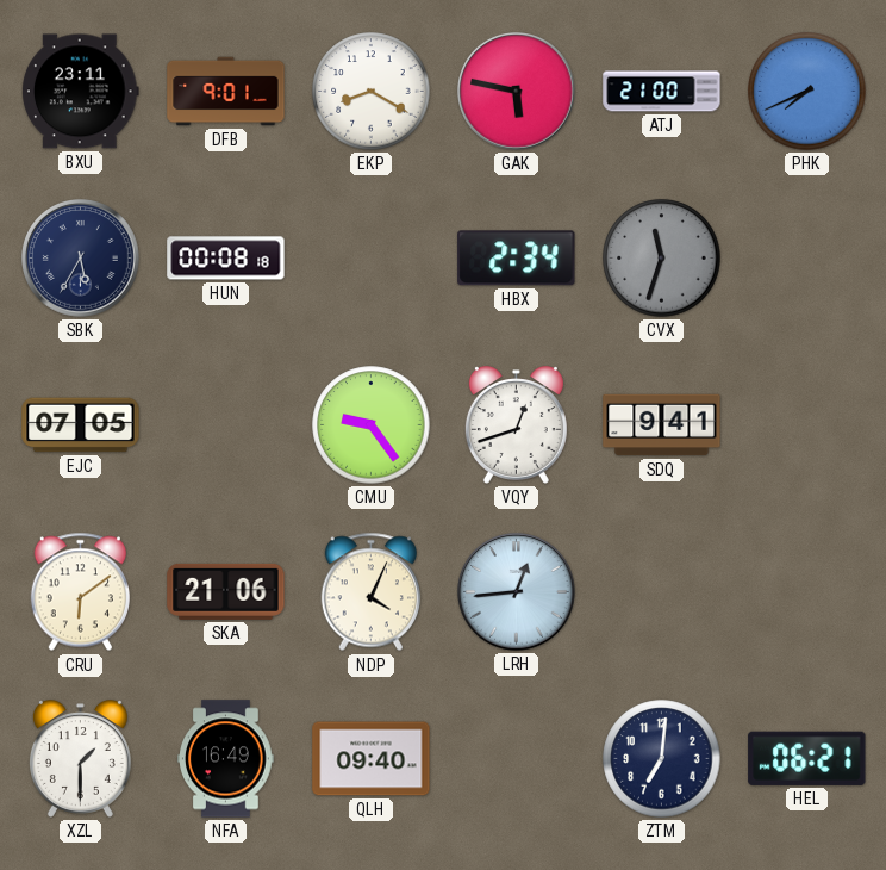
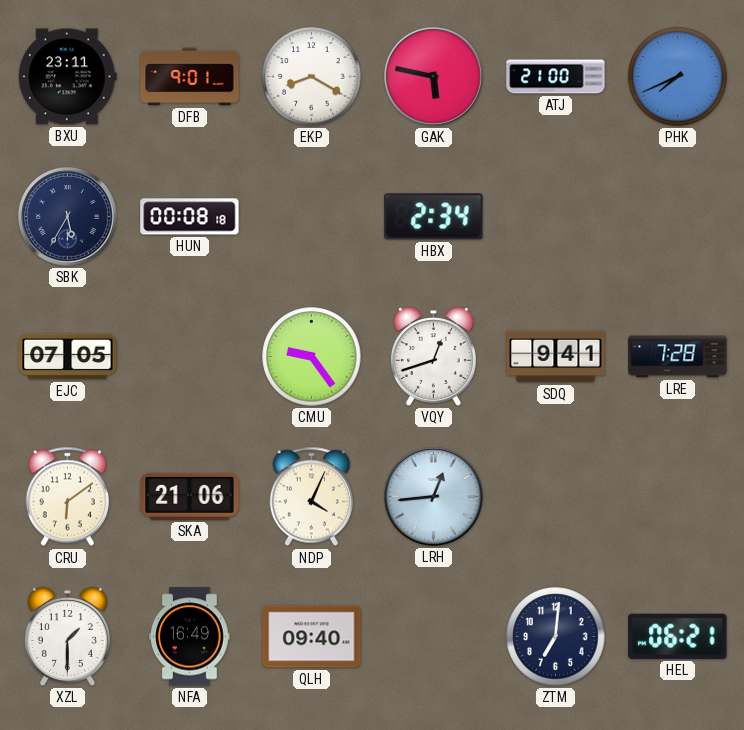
CVX: 11:33 -> none
LRE: none -> 7:28
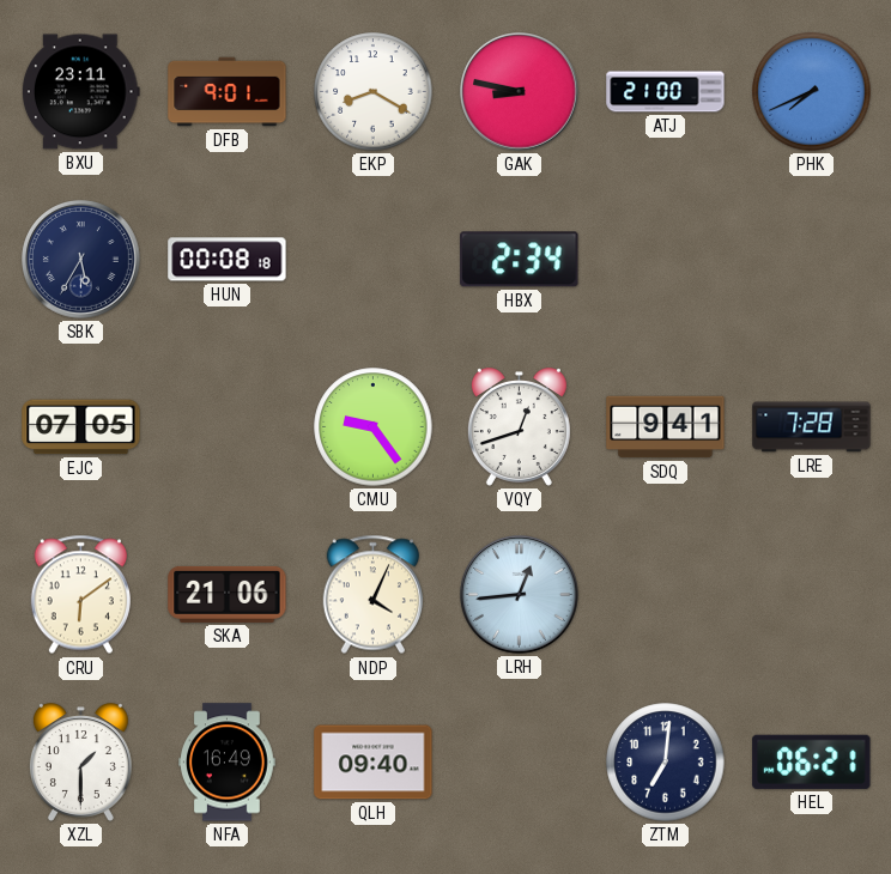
GAK: 5:47 -> 8:47
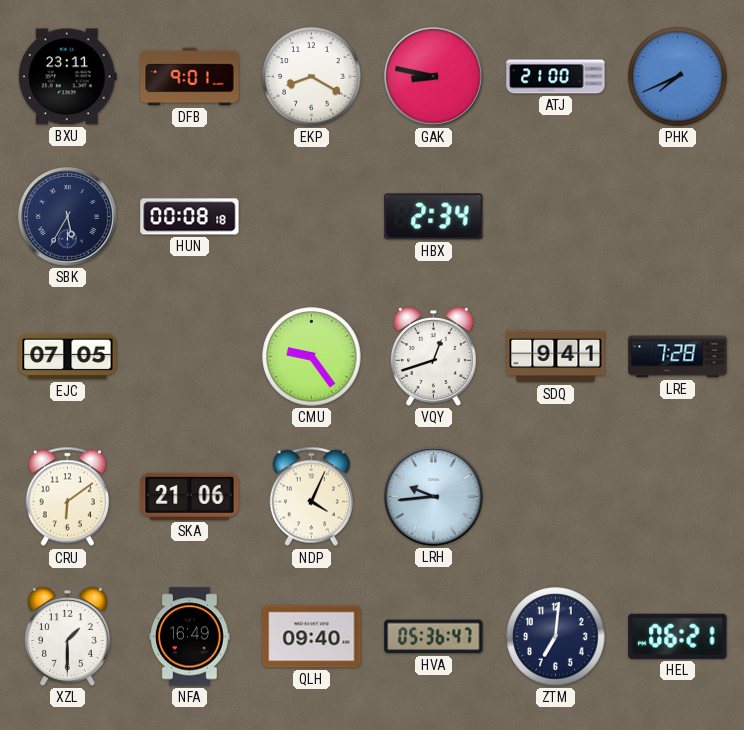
LRH: 12:44 -> 9:44
HVA: none -> 05:36
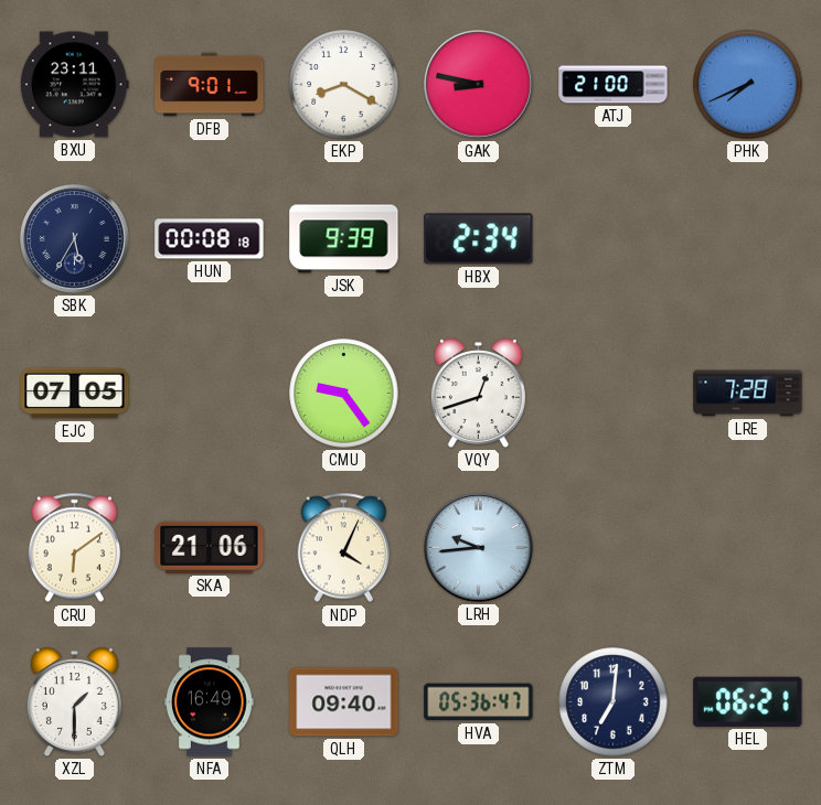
JSK: none -> 9:39
SDQ: 9:41 -> none
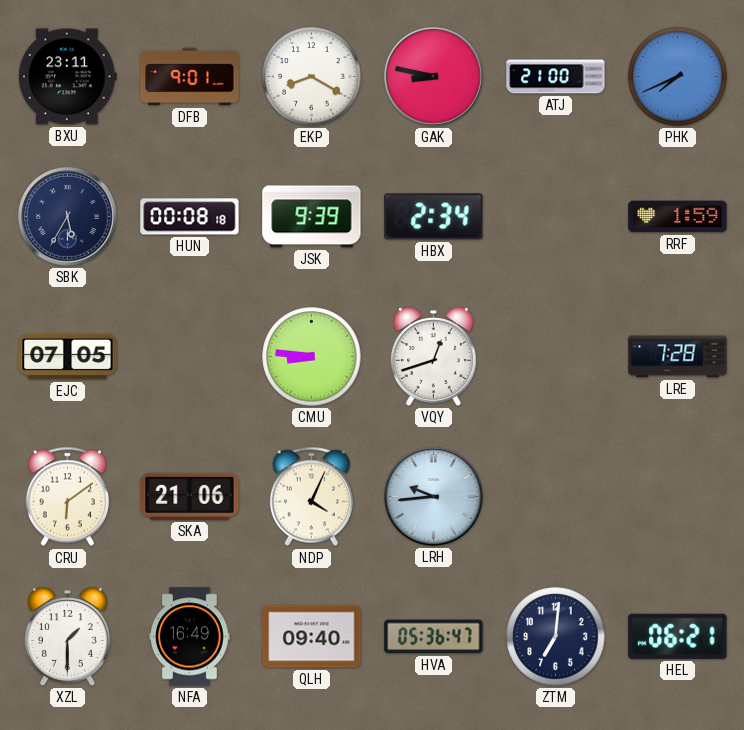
RRF: none -> 1:59
CMU: 9:24 -> 8:46
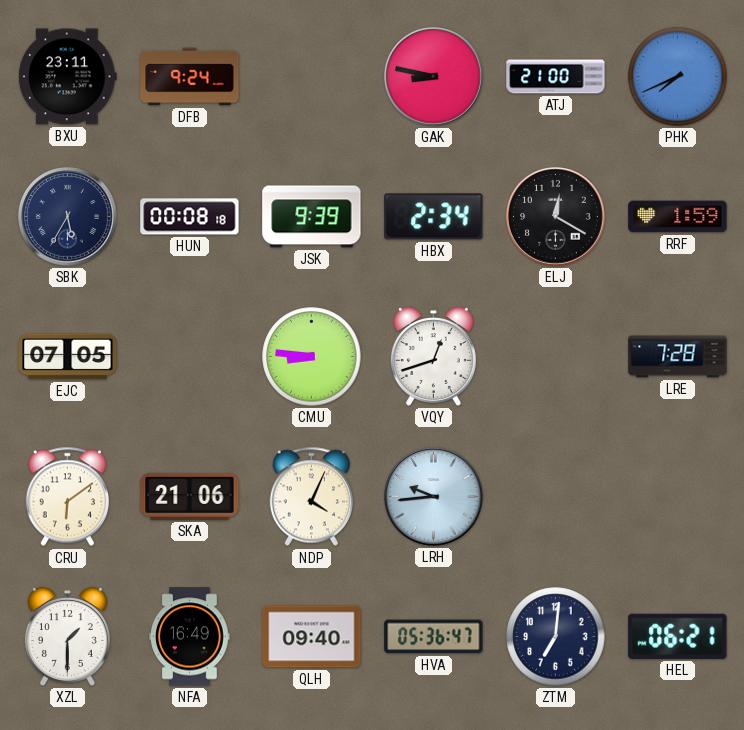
DFB: 9:01 -> 9:24
EKP: 8:20 -> none
ELJ: none -> 12:20
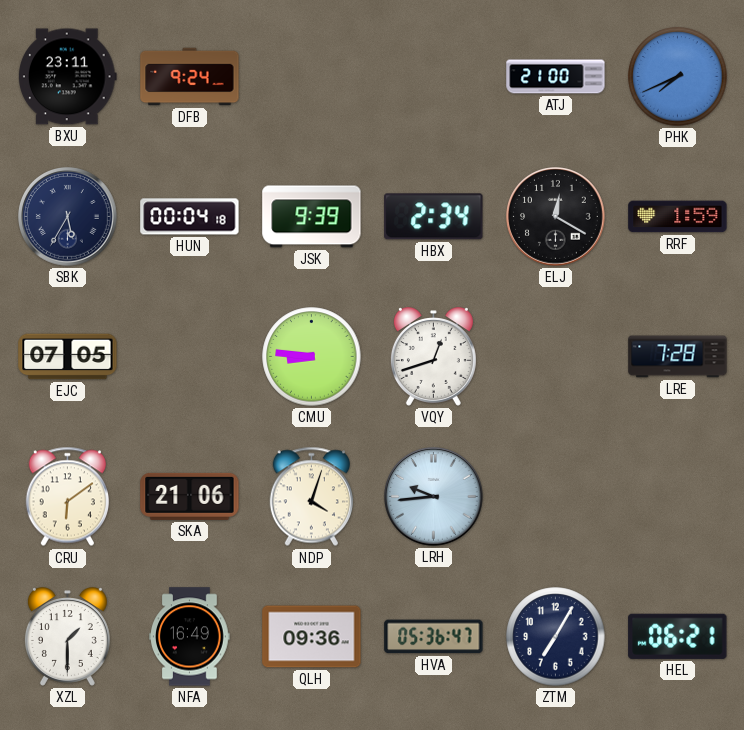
GAK: 8:47 -> none
HUN: 00:08 -> 00:04
NDP: 4:04 -> 4:03
QLH: 09:40 -> 09:36
ZTM: 7:01 -> 7:05
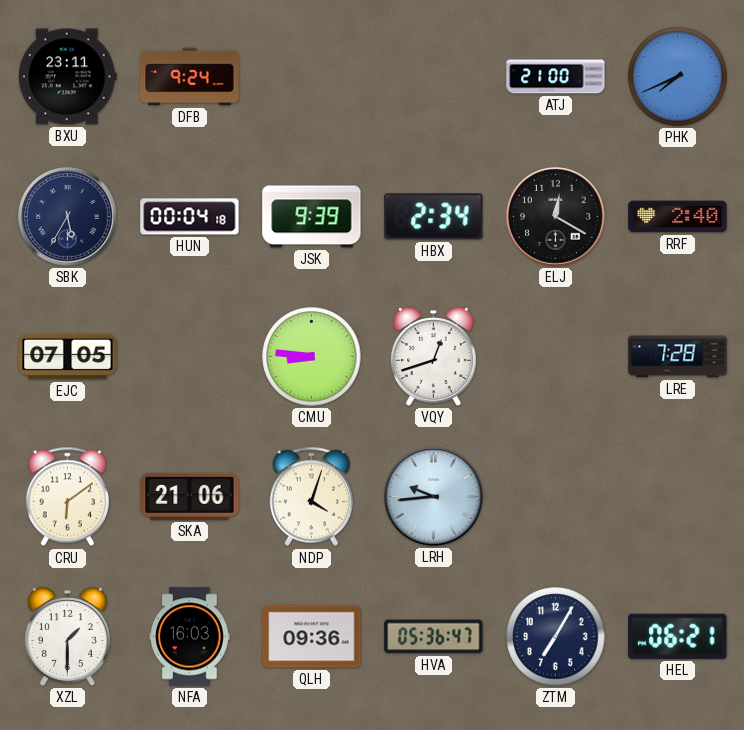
RRF: 1:59 -> 2:40
NFA: 16:49 -> 16:03
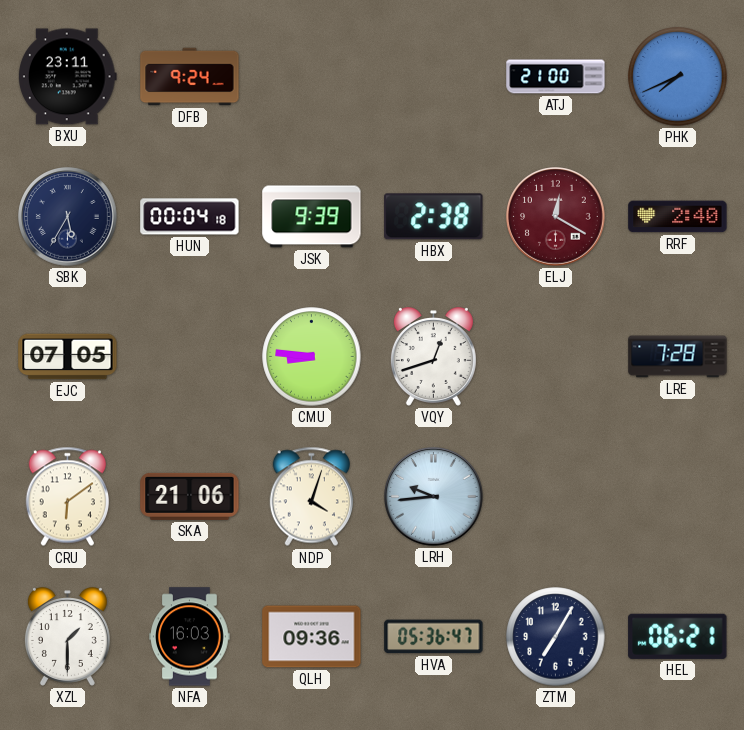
HBX: 2:34 -> 2:38
ELJ dial: black -> burgundy
